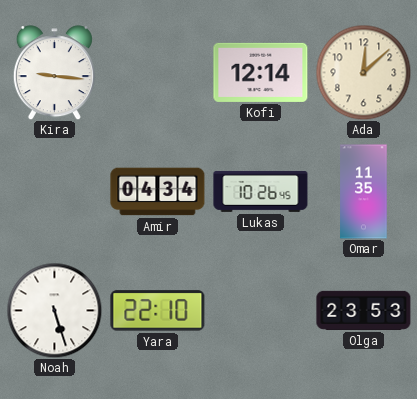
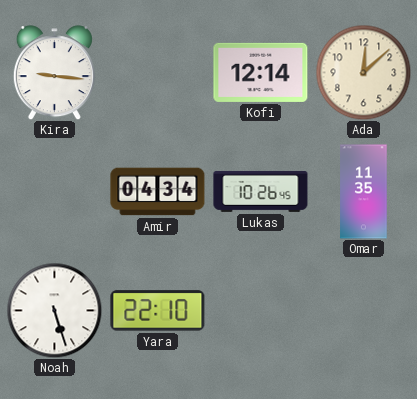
Olga: 23:53 -> none
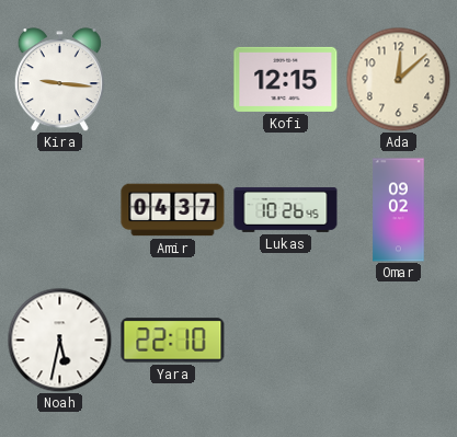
Kofi: 12:14 -> 12:15
Amir: 04:34 -> 04:37
Omar: 11:35 -> 09:02
Noah: 5:27 -> 5:32
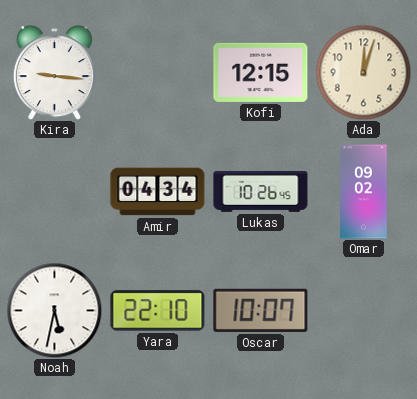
Ada: 12:08 -> 12:03
Amir: 04:37 -> 04:34
Oscar: none -> 10:07
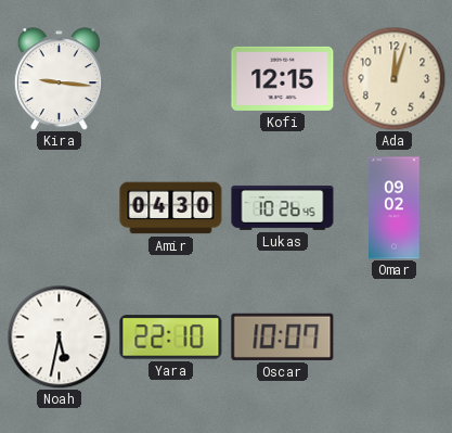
Amir: 04:34 -> 04:30
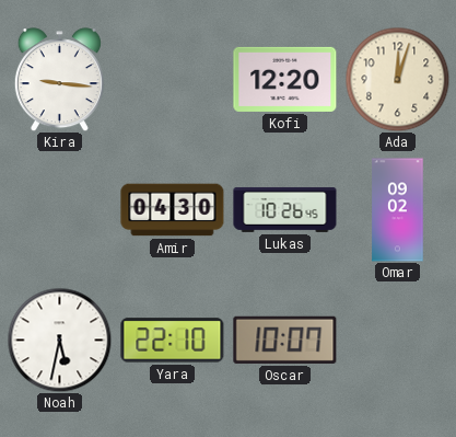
Kofi: 12:15 -> 12:20
